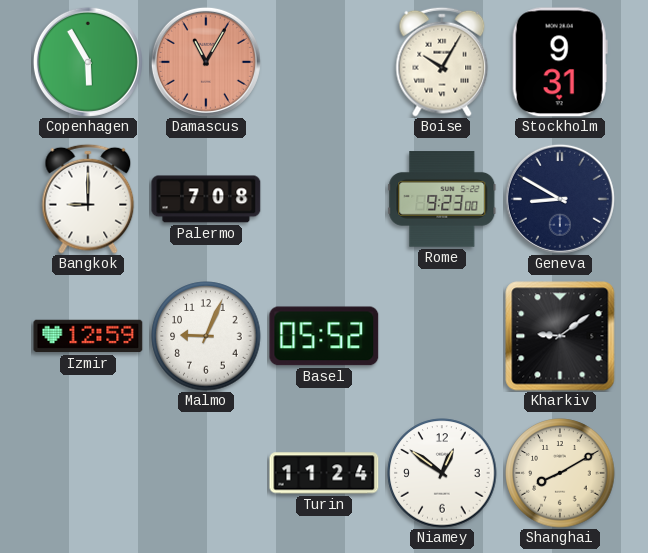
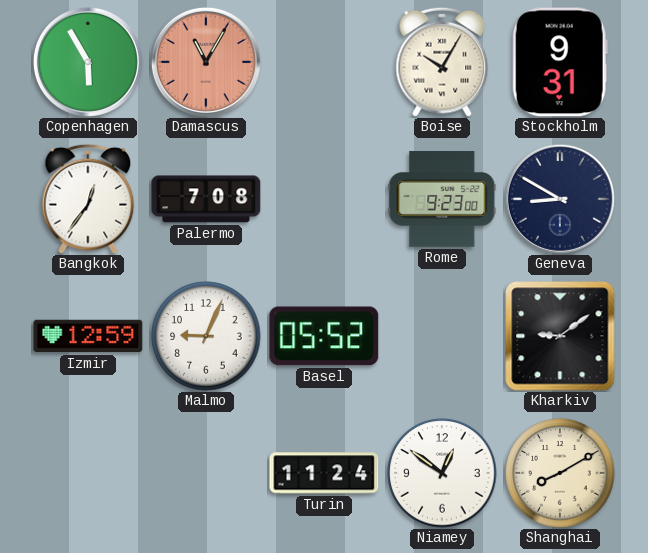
Bangkok: 9:00 -> 12:36
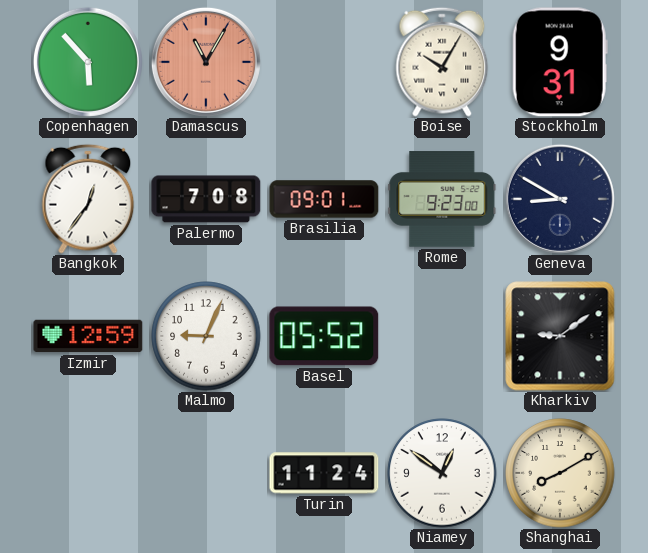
Copenhagen: 5:55 -> 5:53
Brasilia: none -> 09:01
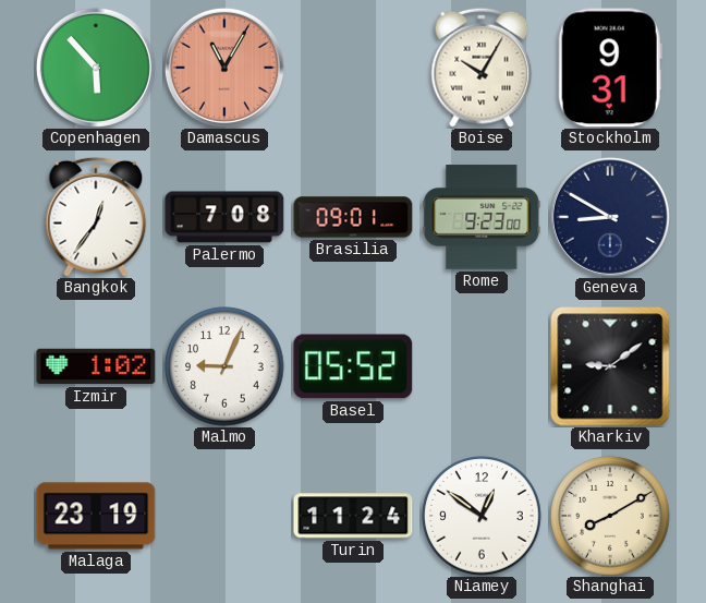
Izmir: 12:59 -> 1:02
Malaga: none -> 23:19
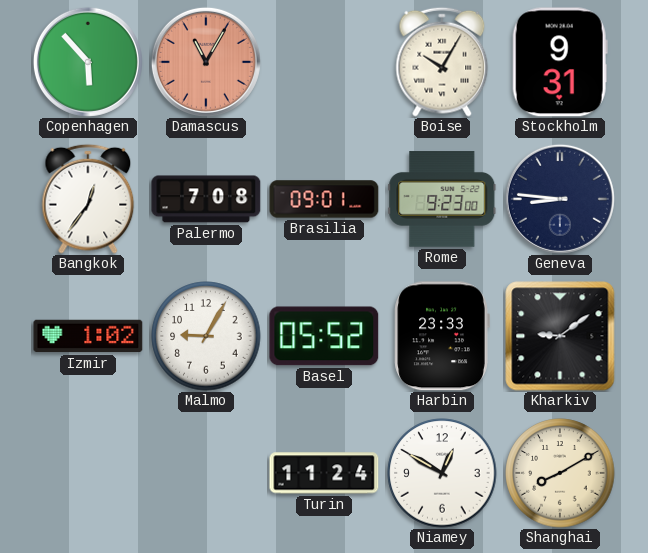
Geneva: 8:50 -> 8:46
Malmo: 9:04 -> 9:05
Harbin: none -> 23:33
Malaga: 23:19 -> none
Niamey: 12:51 -> 12:50
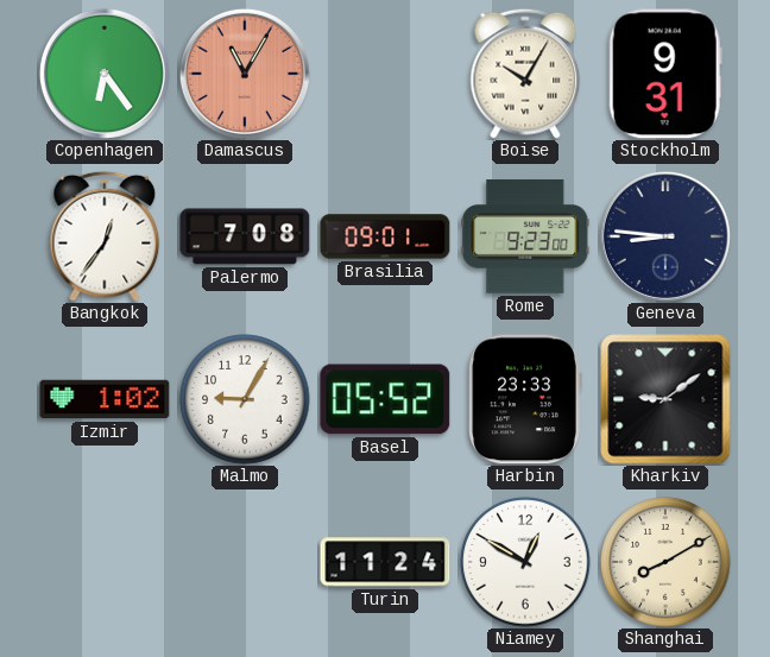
Copenhagen: 5:53 -> 6:24
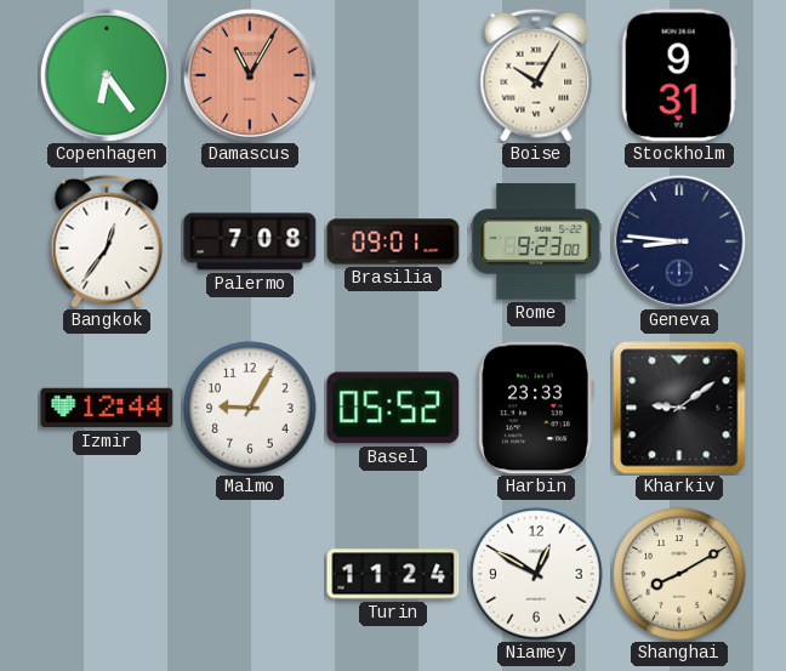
Izmir: 1:02 -> 12:44
